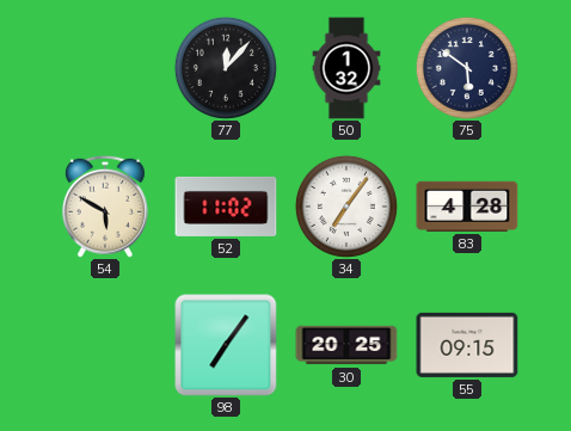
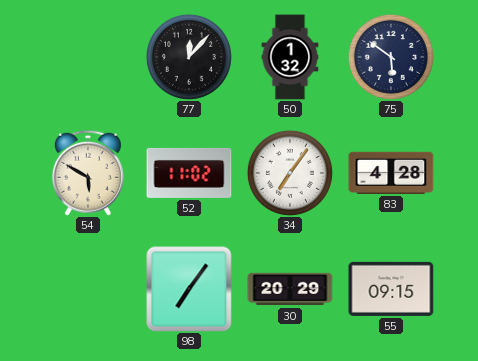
30: 20:25 -> 20:29
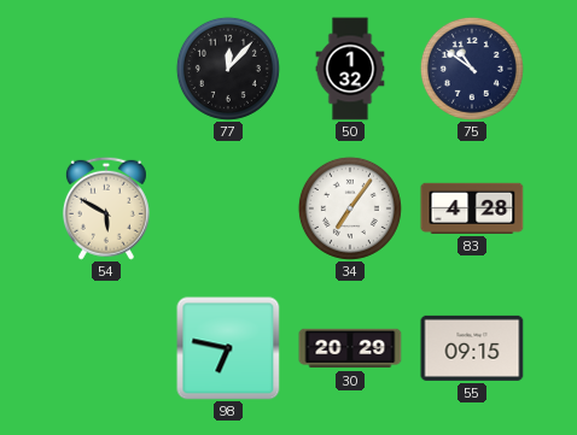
75: 5:51 -> 10:51
52: 11:02 -> none
98: 7:06 -> 6:47
